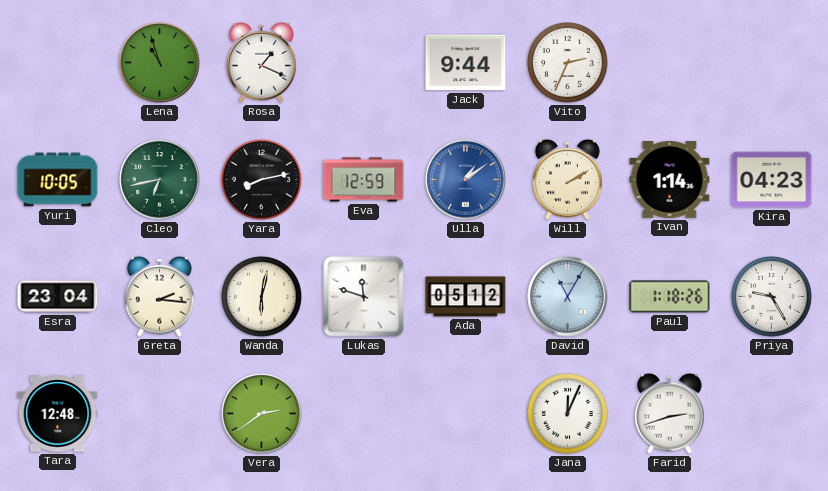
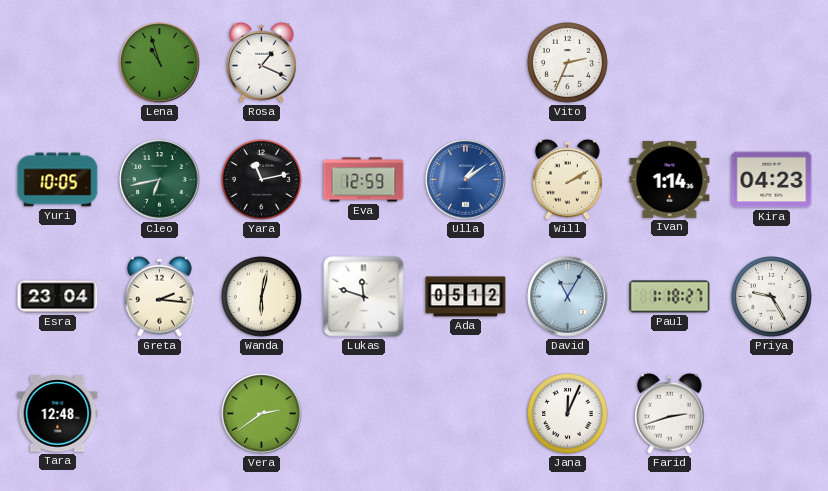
Jack: 9:44 -> none
Yara: 8:13 -> 11:13
Paul: 1:18:26 -> 1:18:27
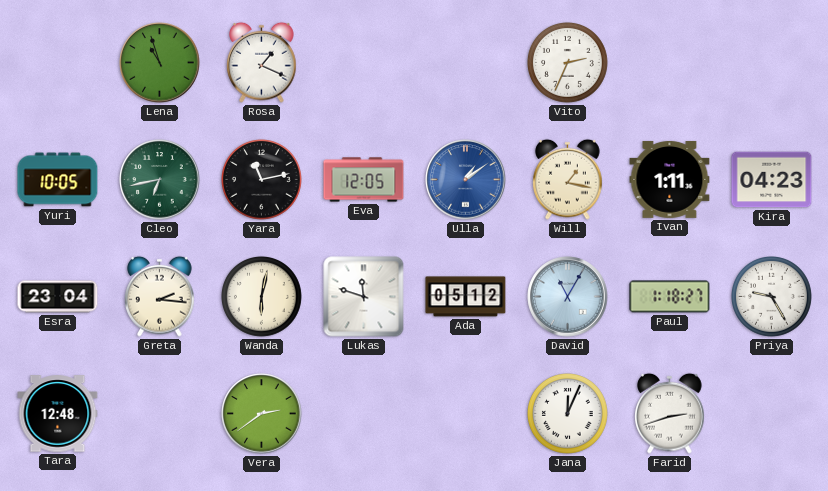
Eva: 12:59 -> 12:05
Will: 2:10 -> 1:17
Ivan: 1:14 -> 1:11
